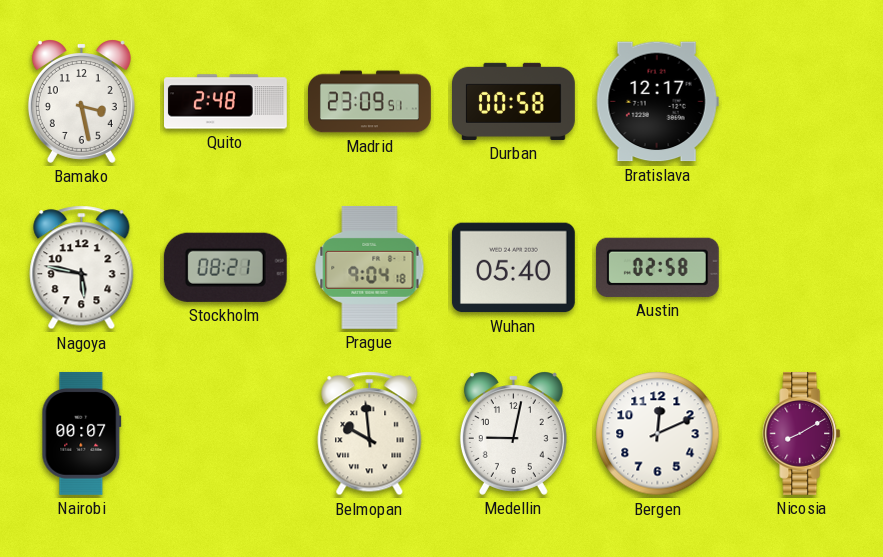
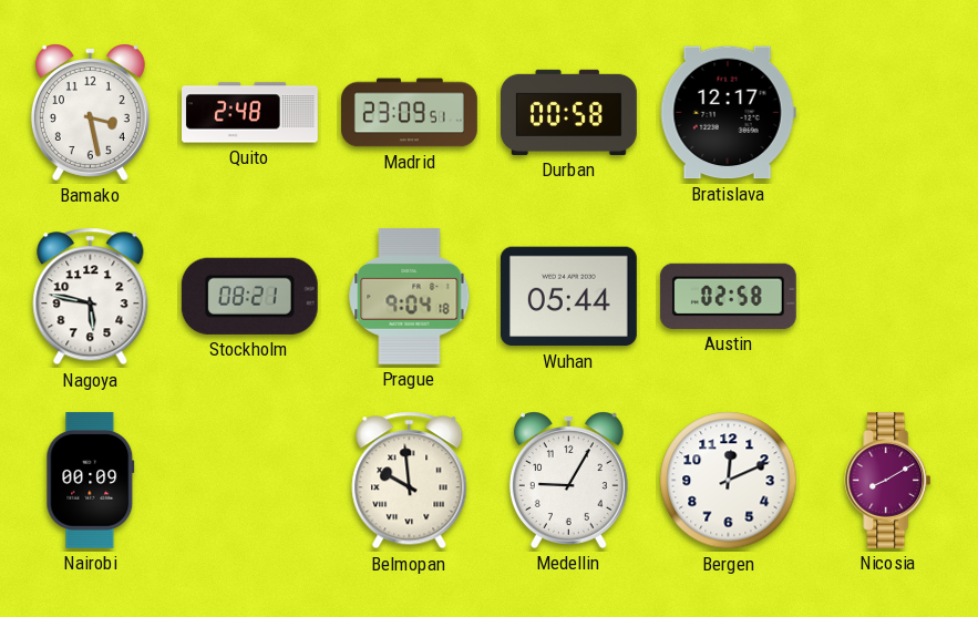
Wuhan: 05:40 -> 05:44
Nairobi: 00:07 -> 00:09
Medellin: 9:02 -> 9:05
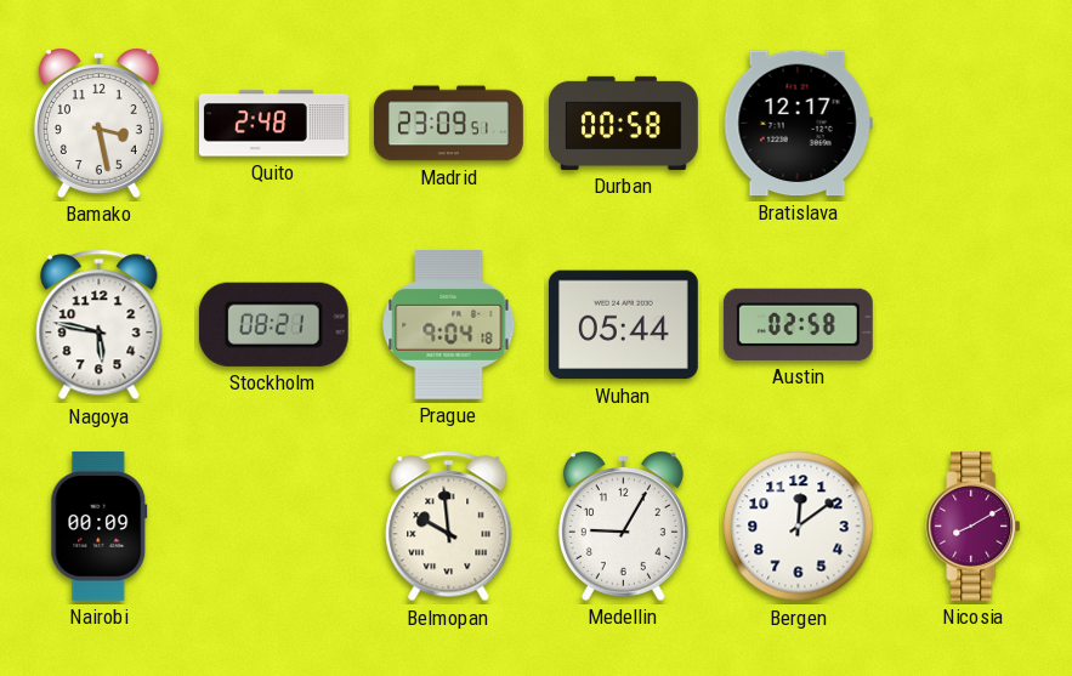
Bergen: 12:11 -> 12:09
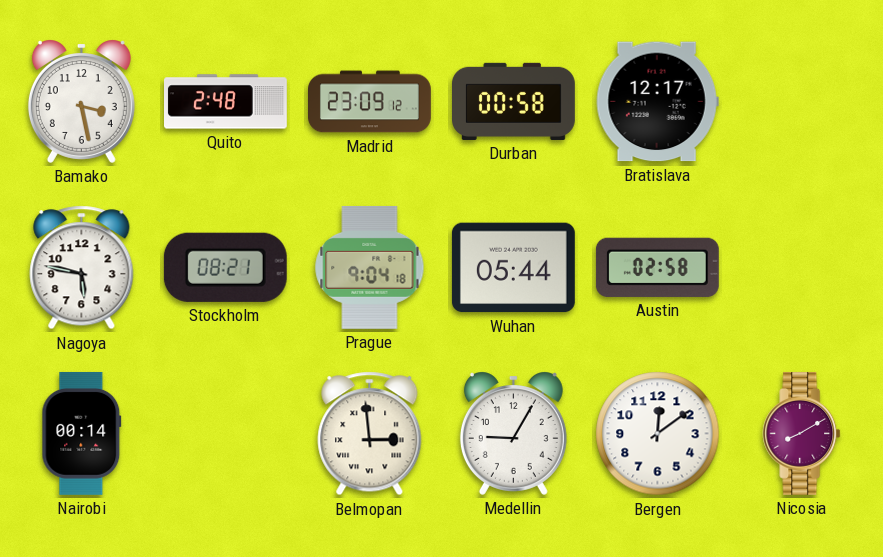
Madrid: 23:09:51 -> 23:09:12
Nairobi: 00:09 -> 00:14
Belmopan: 9:59 -> 2:59
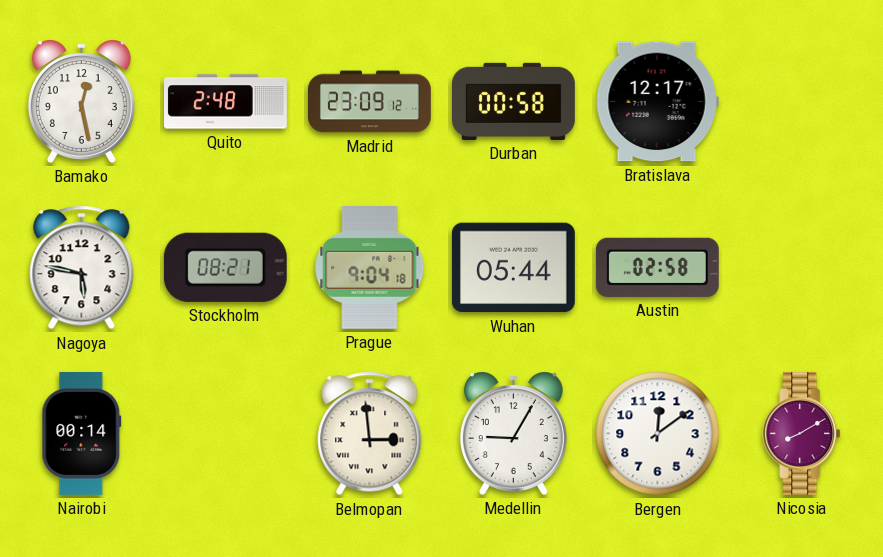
Bamako: 3:28 -> 12:28
